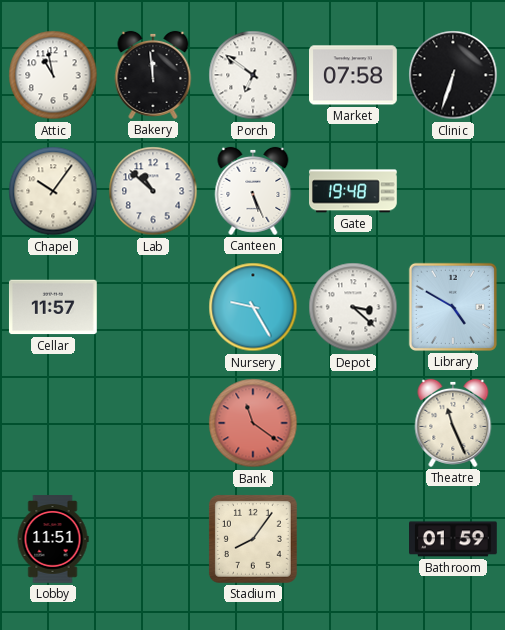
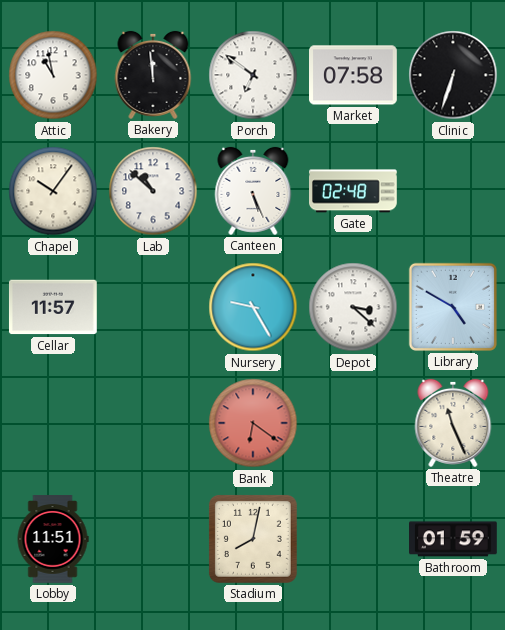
Gate: 19:48 -> 02:48
Bank: 11:21 -> 6:21
Stadium: 8:06 -> 8:02
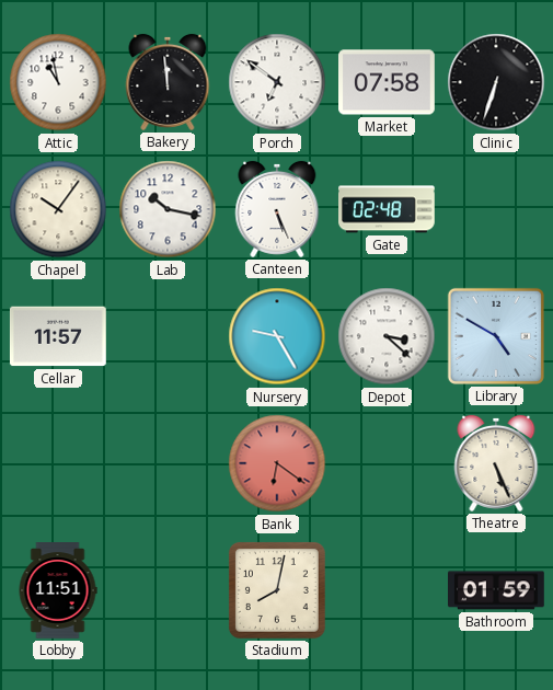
Lab: 10:52 -> 10:17
Theatre: 11:26 -> 5:26
